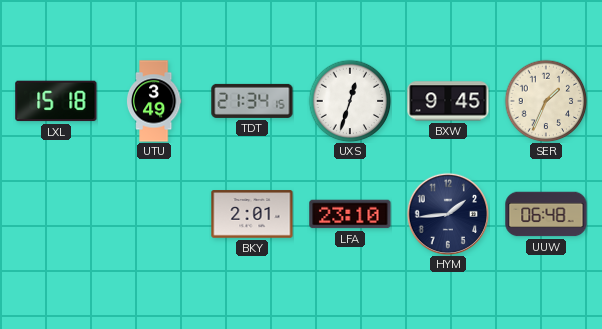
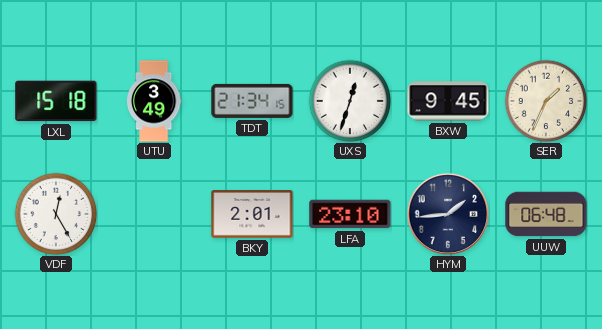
VDF: none -> 12:25
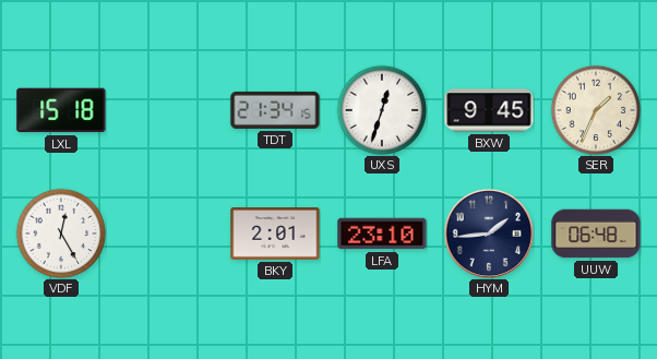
UTU: 3:49 -> none
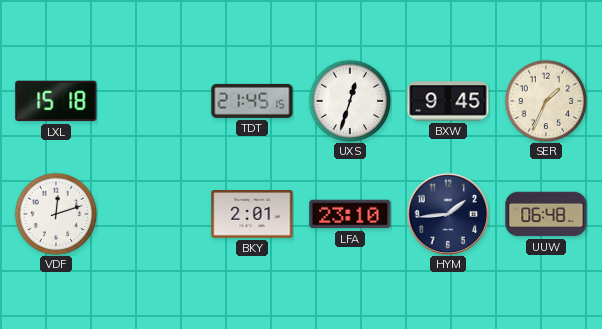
TDT: 21:34 -> 21:45
VDF: 12:25 -> 12:12
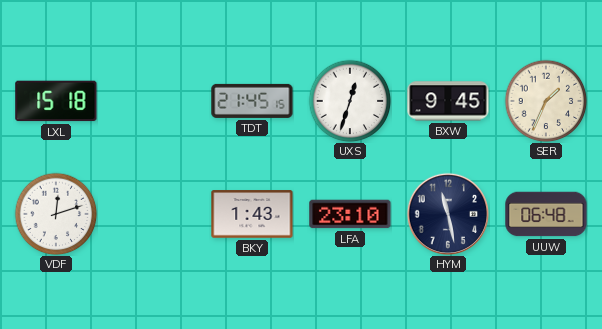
BKY: 2:01 -> 1:43
HYM: 1:44 -> 11:28
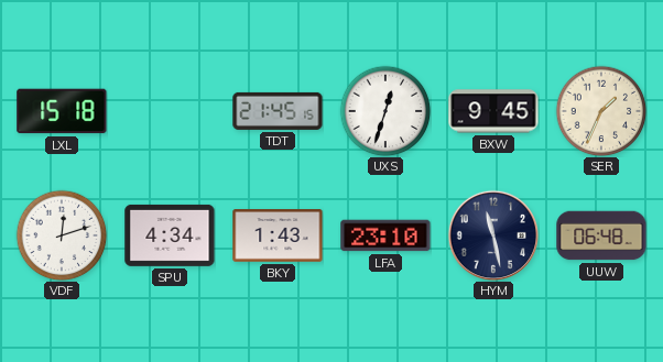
SPU: none -> 4:34
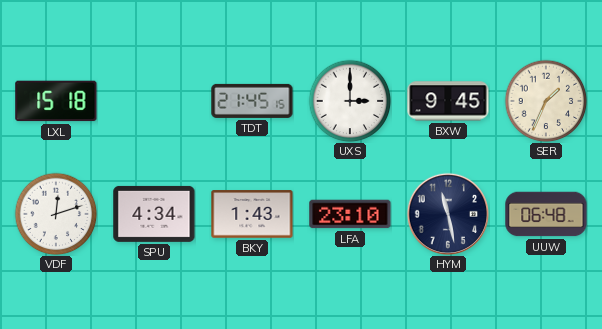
UXS: 12:33 -> 3:00
